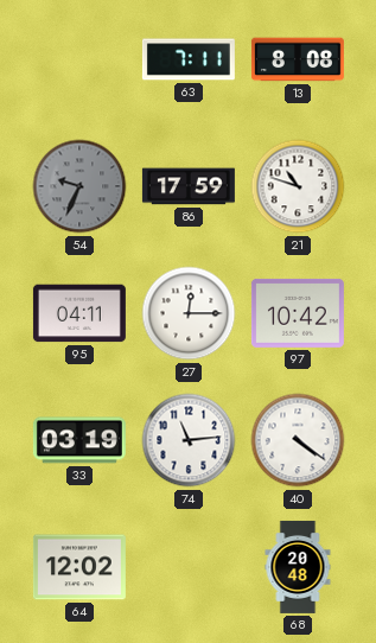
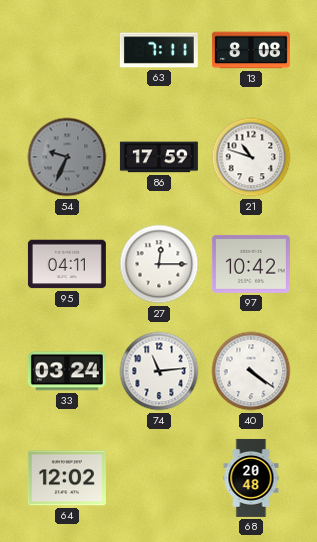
33: 03:19 -> 03:24
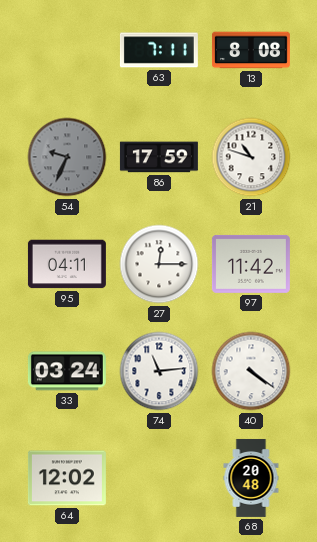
97: 10:42 -> 11:42
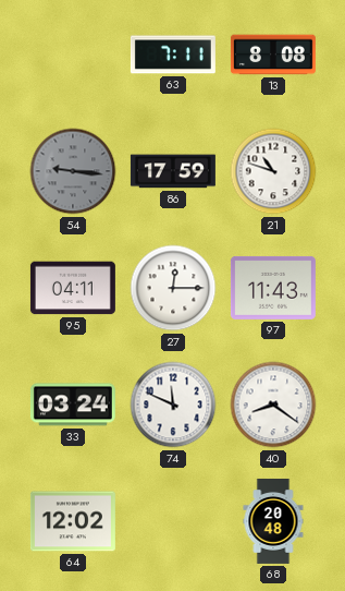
54: 9:34 -> 9:16
97: 11:42 -> 11:43
74: 11:14 -> 11:49
40: 4:21 -> 8:21
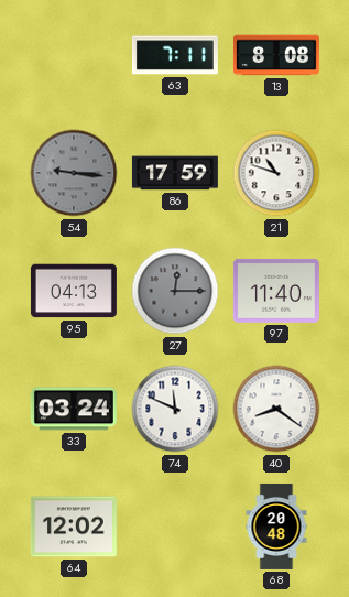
95: 04:11 -> 04:13
27 dial: white -> grey
97: 11:43 -> 11:40
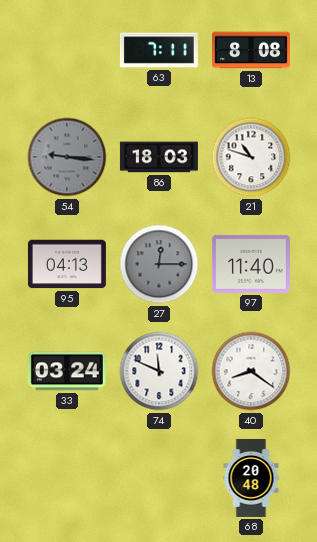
86: 17:59 -> 18:03
64: 12:02 -> none
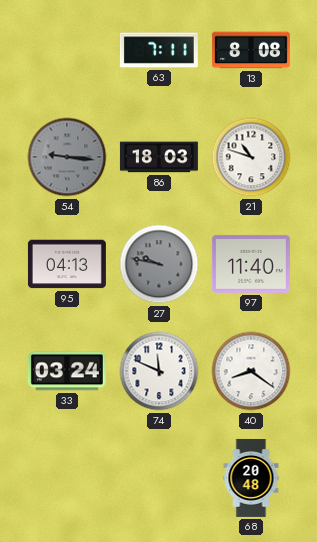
27: 12:15 -> 9:47
